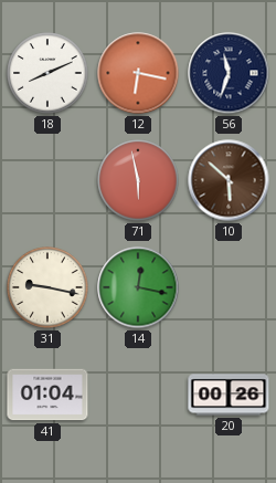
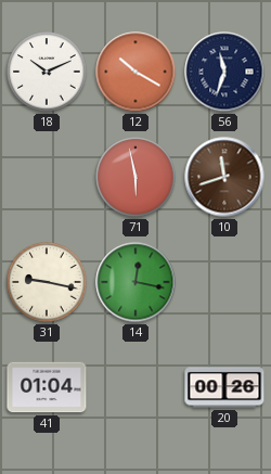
18: 8:11 -> 10:11
12: 6:17 -> 10:20
10: 5:52 -> 11:42
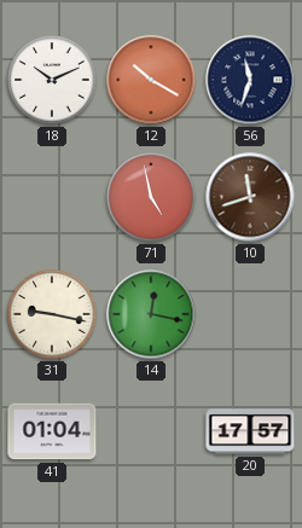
71: 5:58 -> 4:58
20: 00:26 -> 17:57
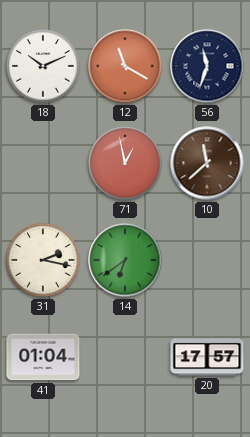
12: 10:20 -> 11:20
71: 4:58 -> 12:58
10: 11:42 -> 11:38
31: 9:17 -> 2:17
14: 12:17 -> 6:39
